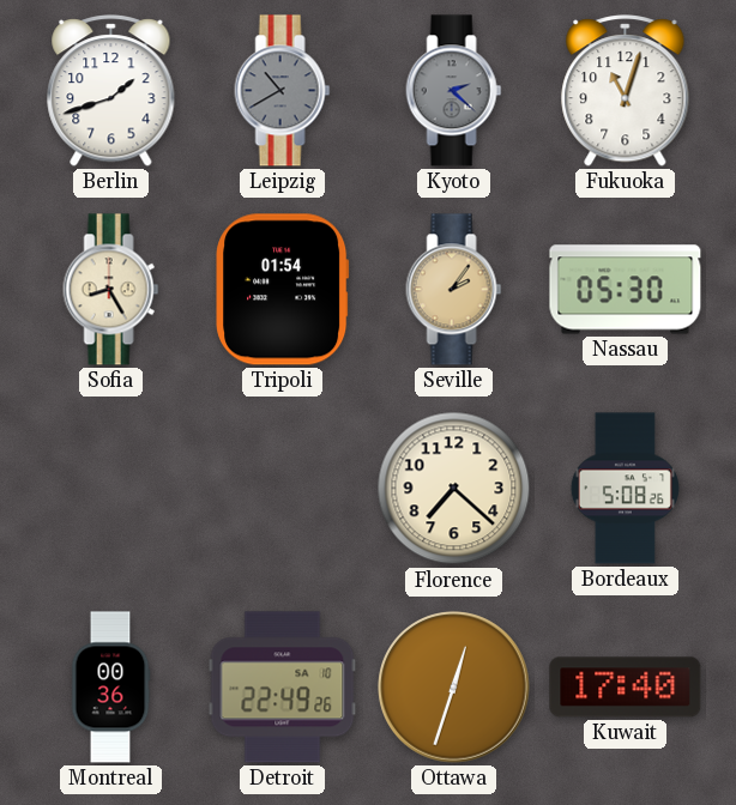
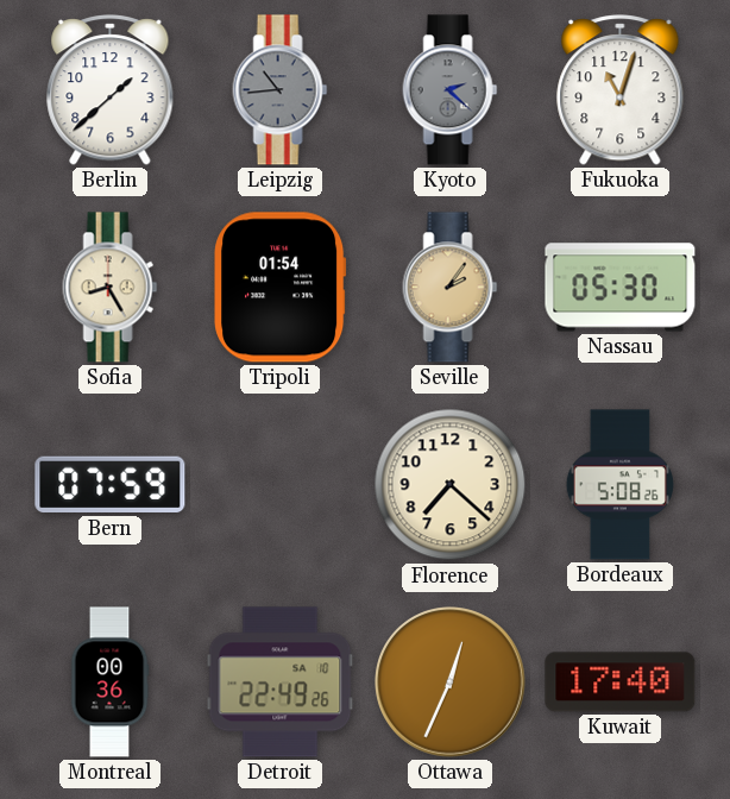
Berlin: 1:42 -> 1:38
Leipzig: 10:40 -> 10:44
Bern: none -> 07:59
Ottawa: 12:33 -> 12:34
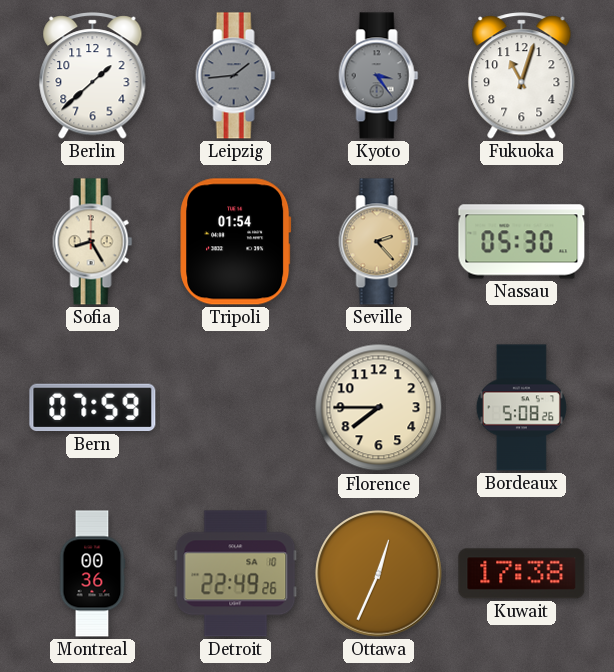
Leipzig: 10:44 -> 1:44
Kyoto: 2:22 -> 3:24
Seville: 2:06 -> 2:23
Florence: 7:22 -> 7:45
Kuwait: 17:40 -> 17:38
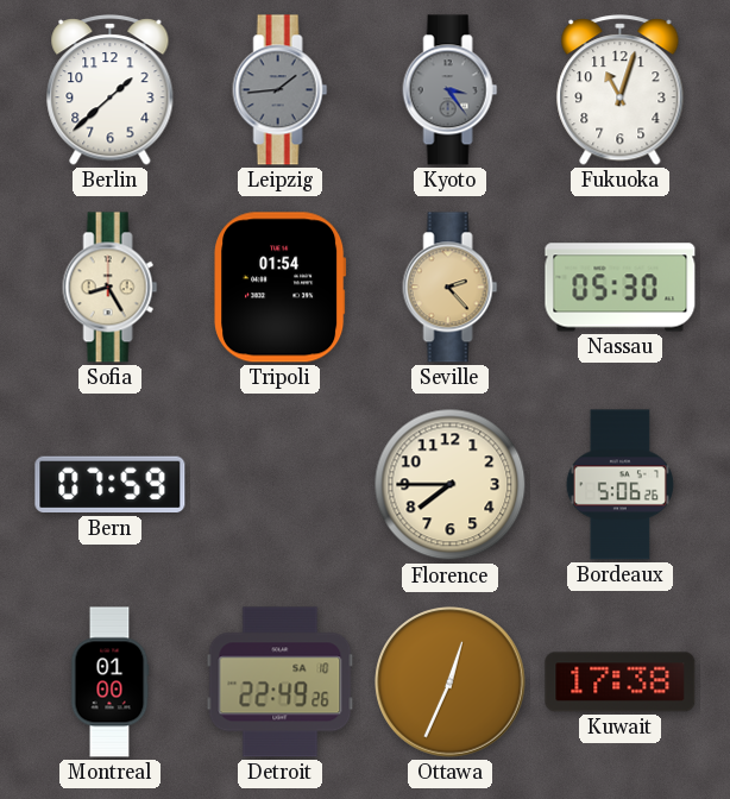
Bordeaux: 5:08 -> 5:06
Montreal: 00:36 -> 01:00
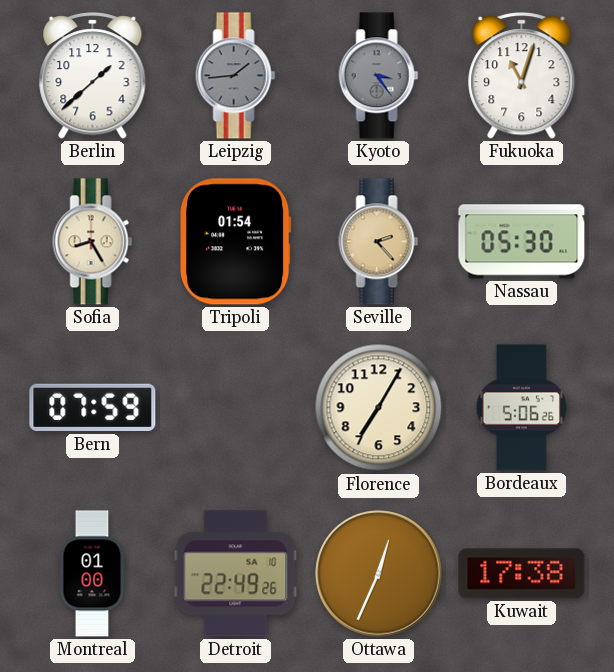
Florence: 7:45 -> 7:05
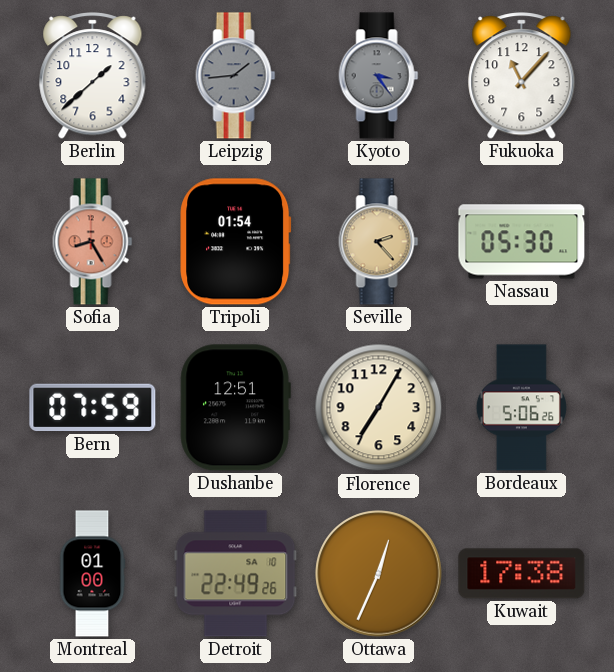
Fukuoka: 11:03 -> 11:07
Sofia dial: cream -> salmon
Dushanbe: none -> 12:51
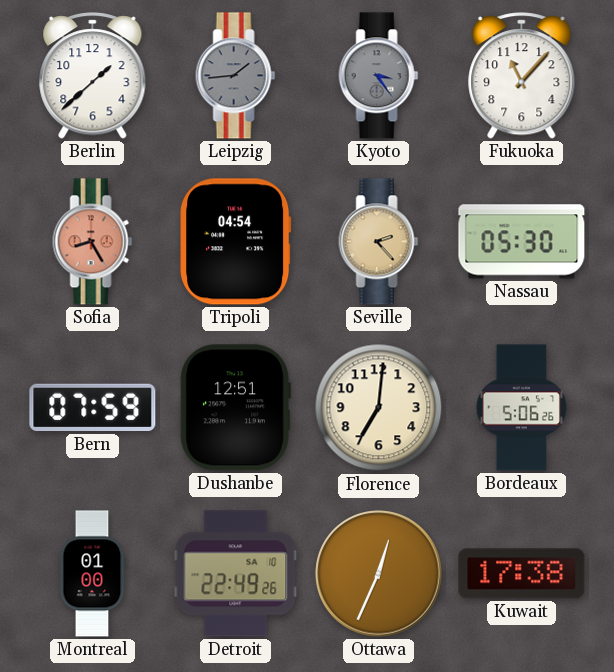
Tripoli: 01:54 -> 04:54
Florence: 7:05 -> 7:01
